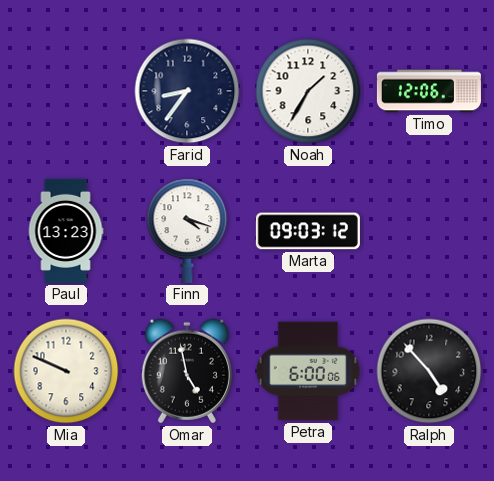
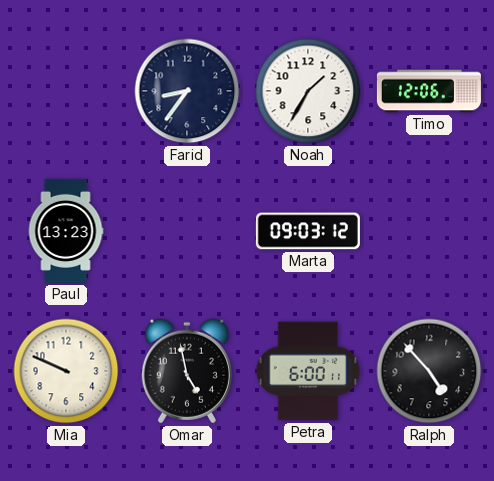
Finn: 4:18 -> none
Petra: 6:00:06 -> 6:00:11
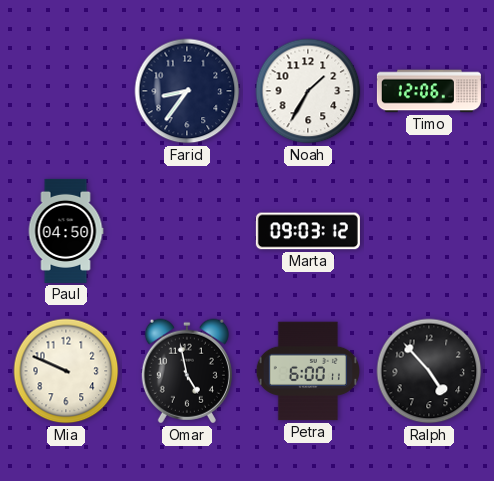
Paul: 13:23 -> 04:50
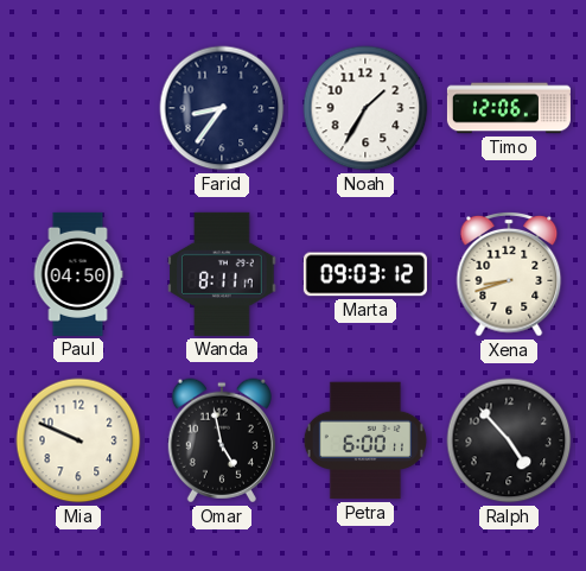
Wanda: none -> 8:11
Xena: none -> 8:42
